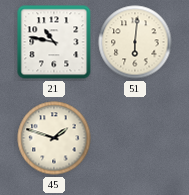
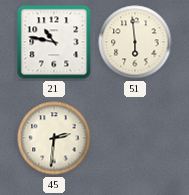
51: 6:01 -> 5:59
45: 1:48 -> 2:31
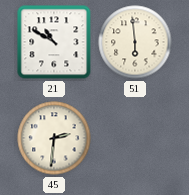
21: 10:47 -> 10:50
